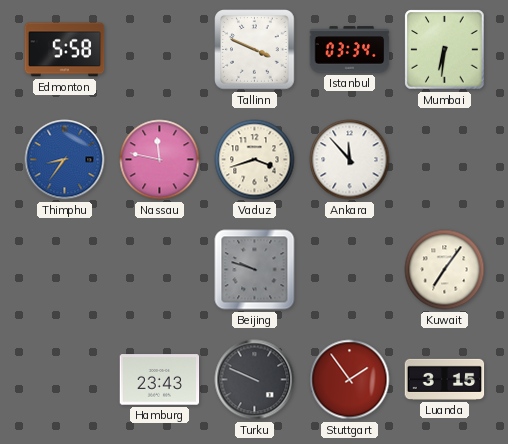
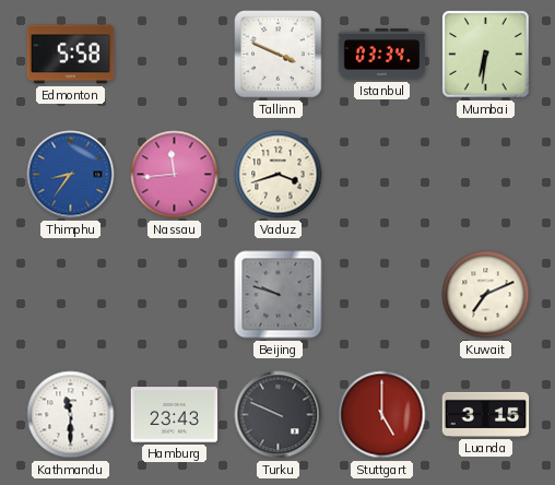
Nassau: 11:47 -> 11:44
Ankara: 11:53 -> none
Kuwait: 7:06 -> 7:11
Kathmandu: none -> 11:30
Stuttgart: 1:54 -> 5:00
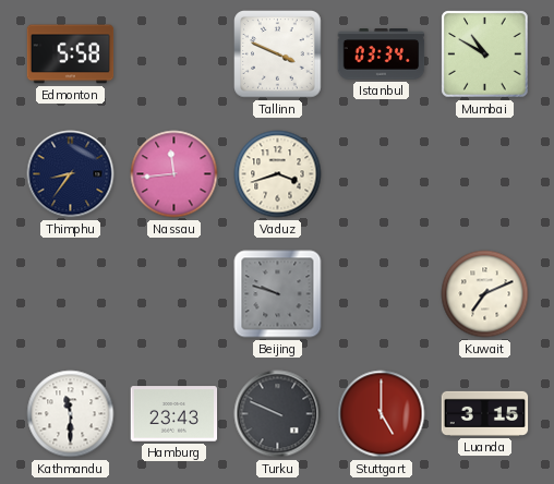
Mumbai: 6:31 -> 10:50
Thimphu dial: blue -> navy
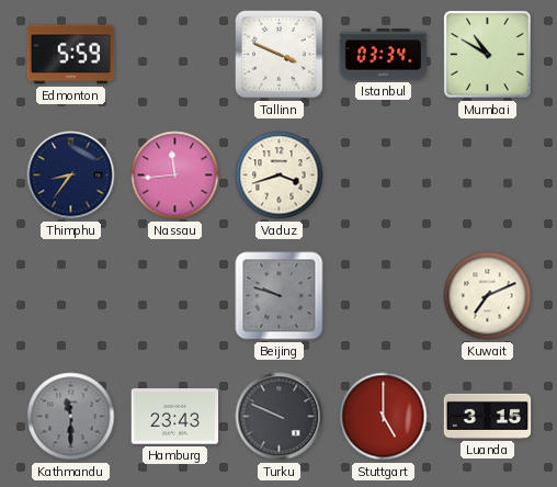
Edmonton: 5:58 -> 5:59
Kathmandu dial: white -> grey
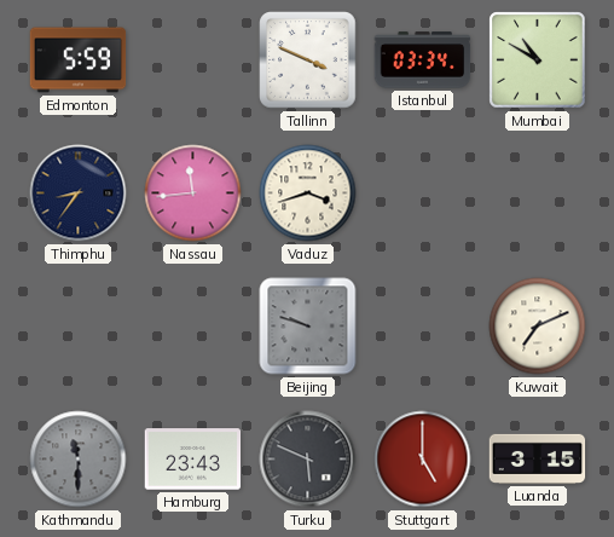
Turku: 9:49 -> 5:49
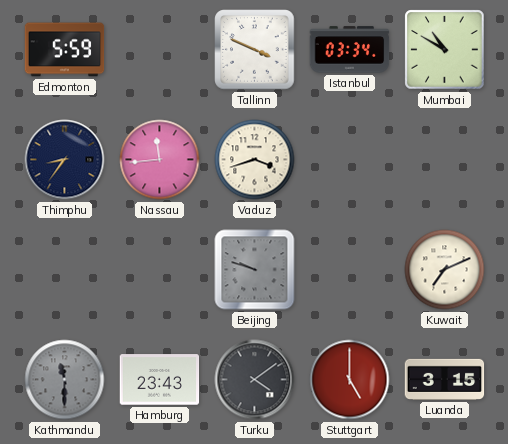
Turku: 5:49 -> 4:09
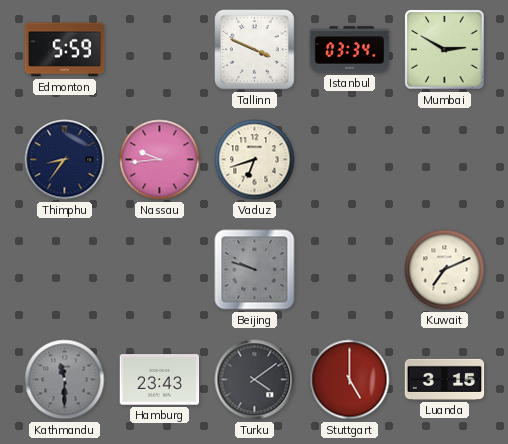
Mumbai: 10:50 -> 2:50
Nassau: 11:44 -> 9:44
Vaduz: 3:42 -> 6:42
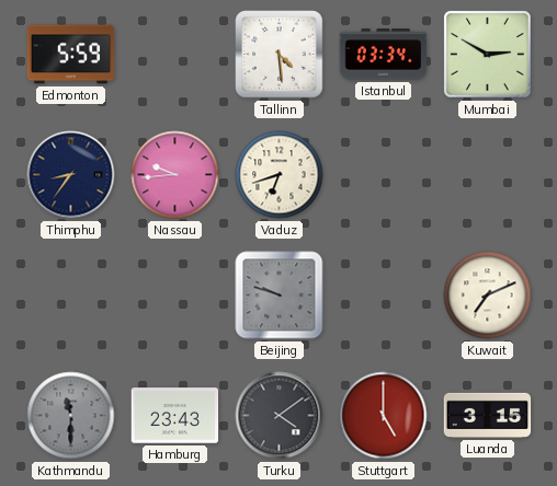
Tallinn: 3:49 -> 4:29
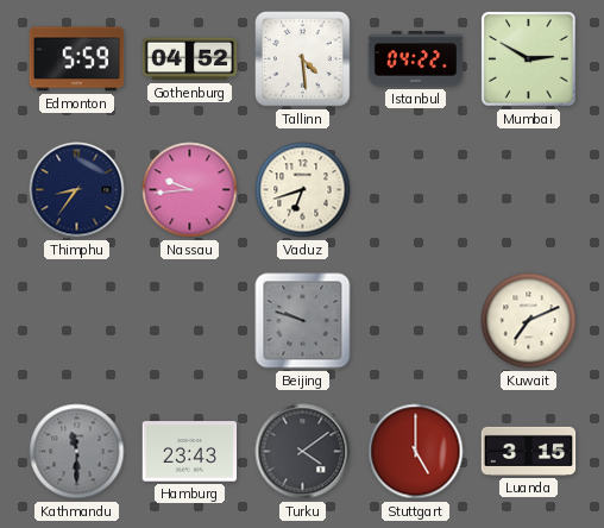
Gothenburg: none -> 04:52
Istanbul: 03:34 -> 04:22
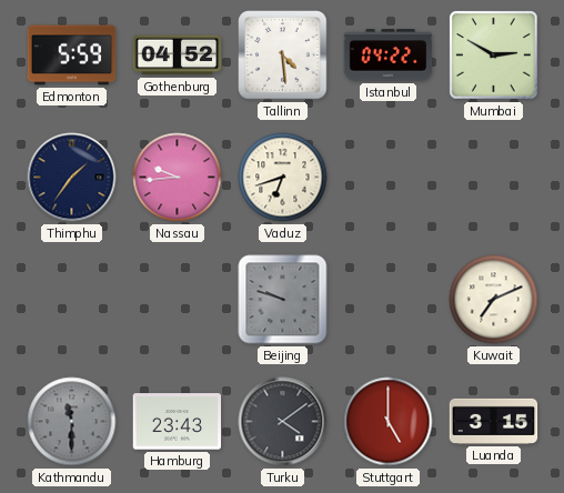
Thimphu: 8:36 -> 1:36
